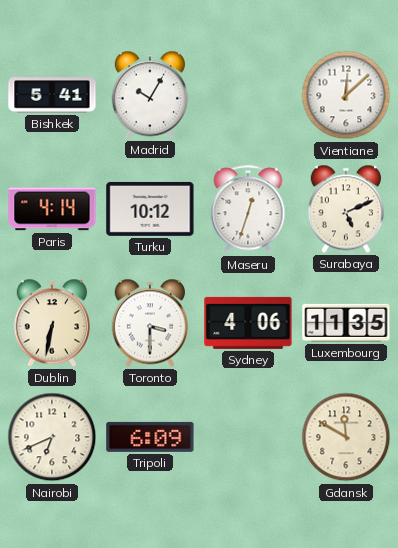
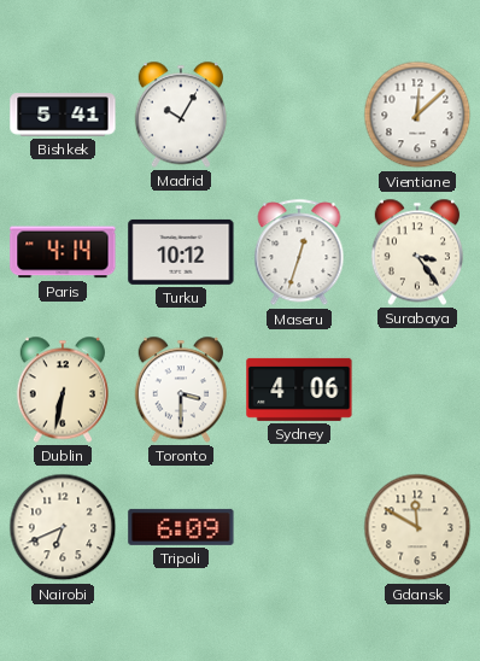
Surabaya: 5:11 -> 3:24
Luxembourg: 11:35 -> none
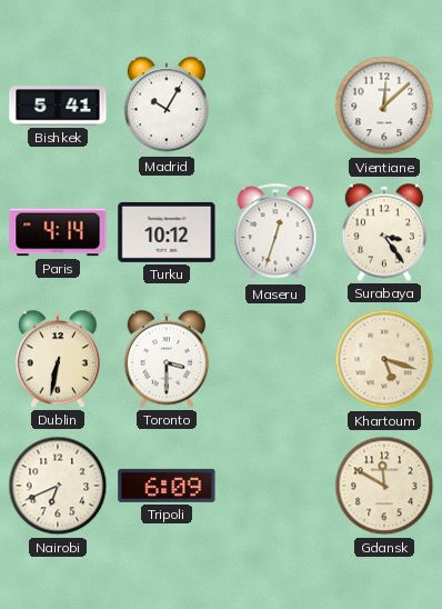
Sydney: 4:06 -> none
Khartoum: none -> 5:18
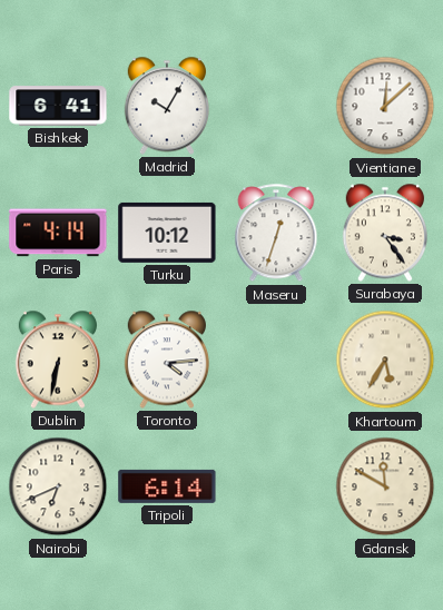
Bishkek: 5:41 -> 6:41
Toronto: 3:30 -> 4:14
Khartoum: 5:18 -> 5:35
Tripoli: 6:09 -> 6:14
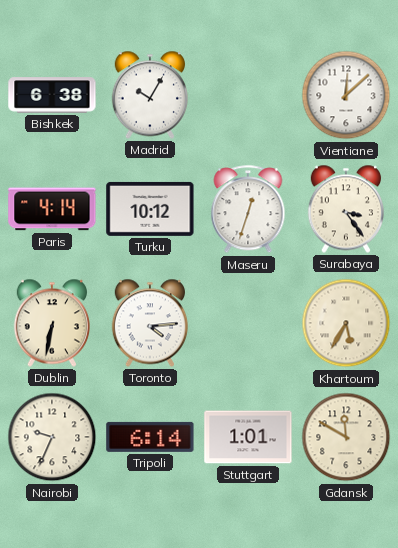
Bishkek: 6:41 -> 6:38
Nairobi: 6:41 -> 9:34
Stuttgart: none -> 1:01
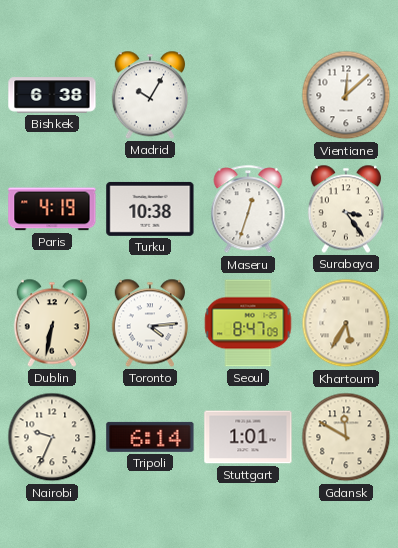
Paris: 4:14 -> 4:19
Turku: 10:12 -> 10:38
Seoul: none -> 8:47
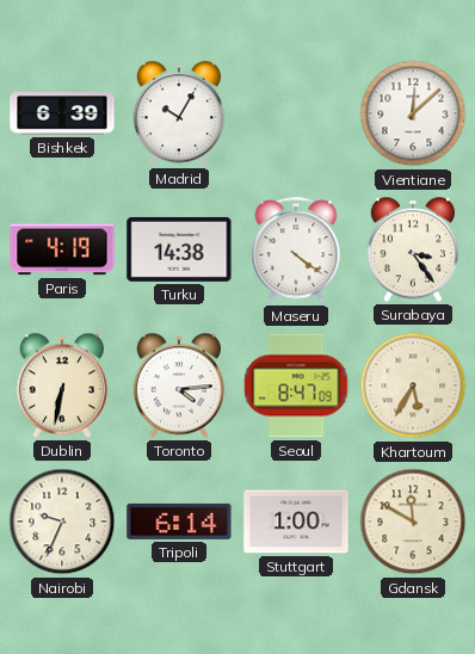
Bishkek: 6:38 -> 6:39
Turku: 10:38 -> 14:38
Maseru: 12:33 -> 4:21
Stuttgart: 1:01 -> 1:00
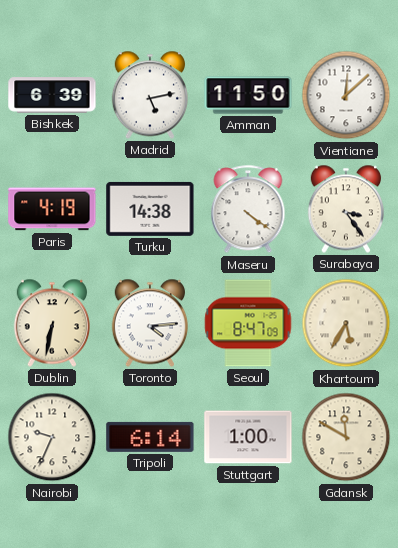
Madrid: 10:05 -> 5:13
Amman: none -> 11:50
